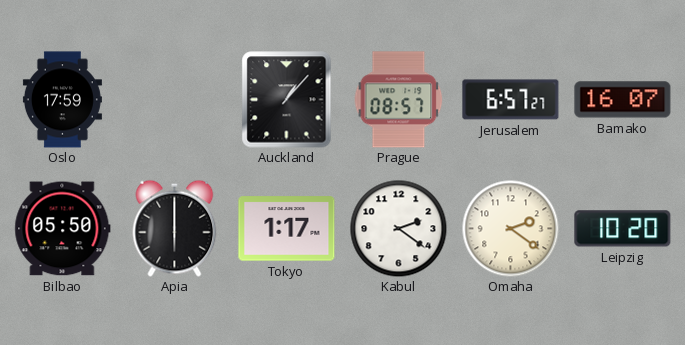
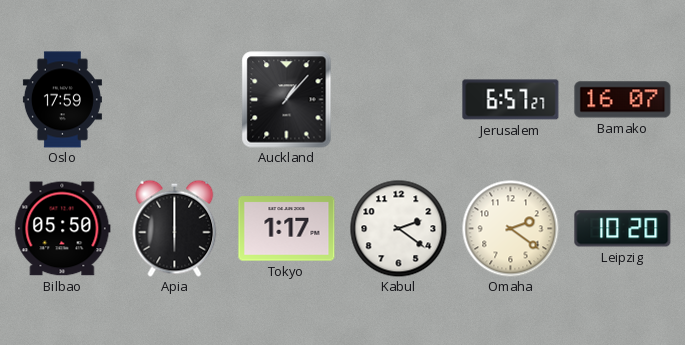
Prague: 08:57 -> none
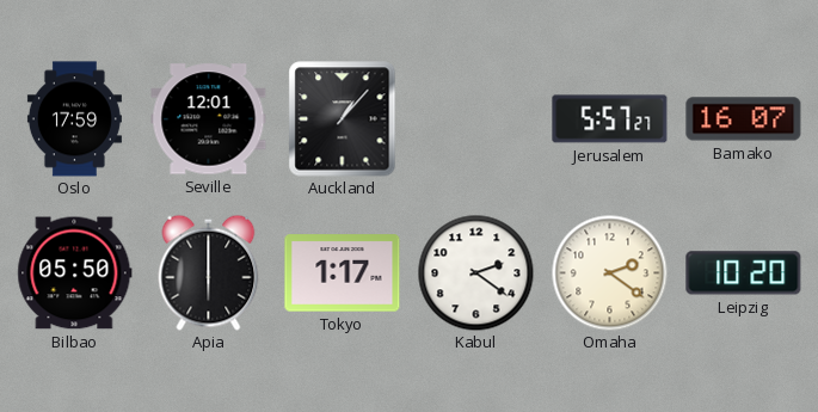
Seville: none -> 12:01
Jerusalem: 6:57 -> 5:57
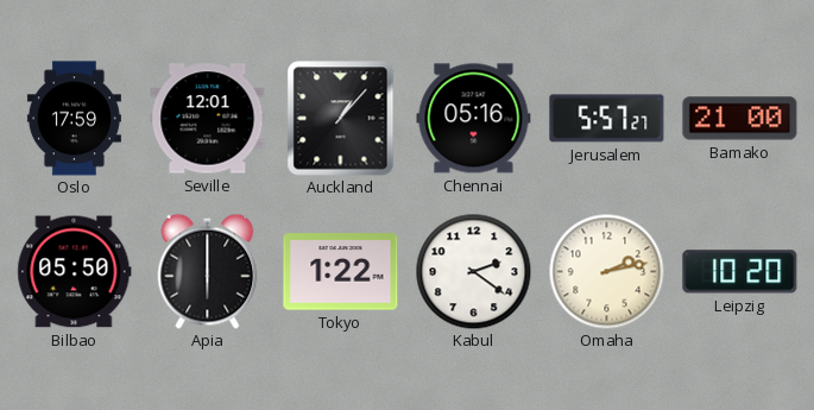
Chennai: none -> 05:16
Bamako: 16:07 -> 21:00
Tokyo: 1:17 -> 1:22
Omaha: 2:21 -> 2:13
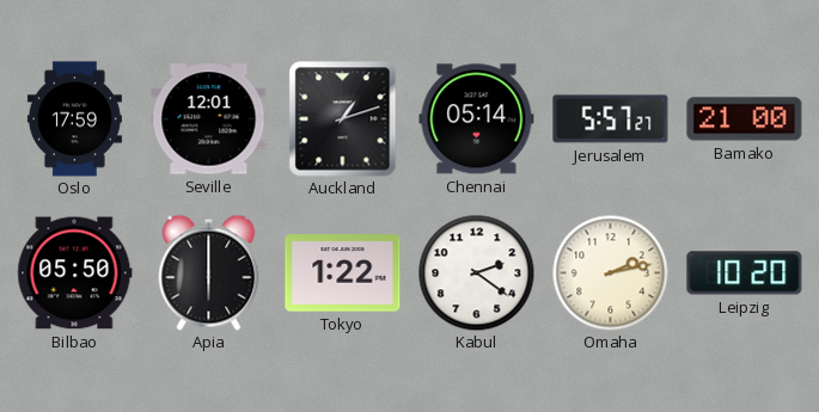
Auckland: 1:07 -> 1:12
Chennai: 05:16 -> 05:14
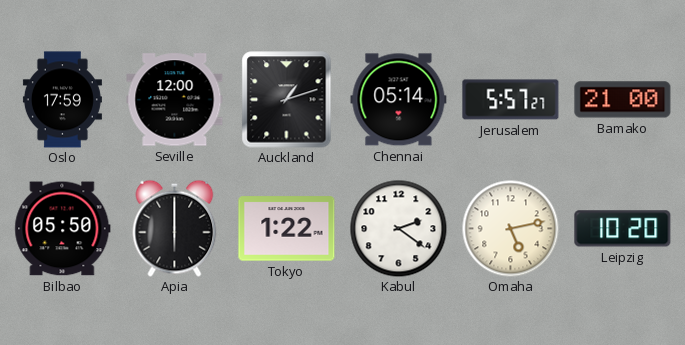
Seville: 12:01 -> 12:00
Omaha: 2:13 -> 5:13
